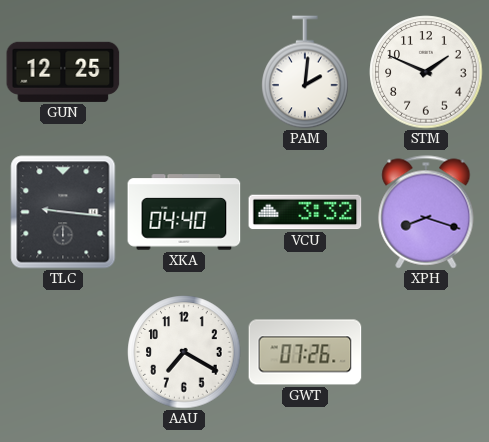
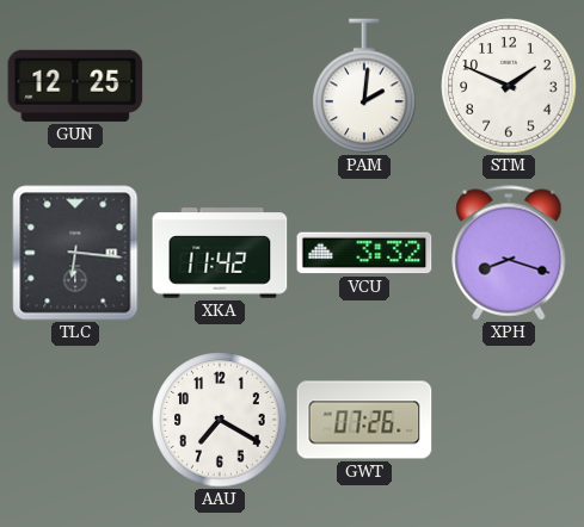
TLC: 9:16 -> 6:16
XKA: 04:40 -> 11:42
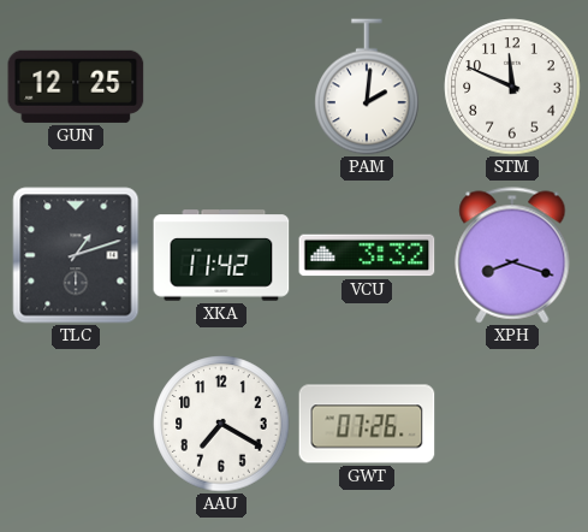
STM: 1:49 -> 11:49
TLC: 6:16 -> 1:12
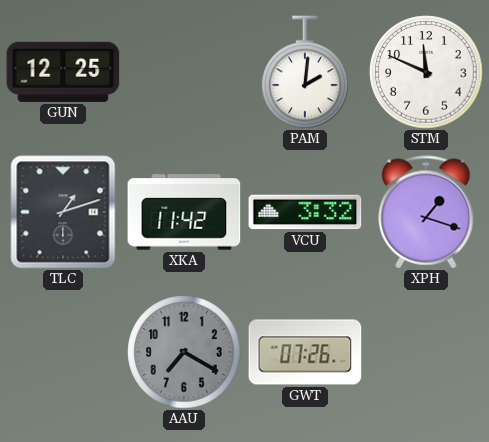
XPH: 8:18 -> 1:18
AAU dial: white -> grey
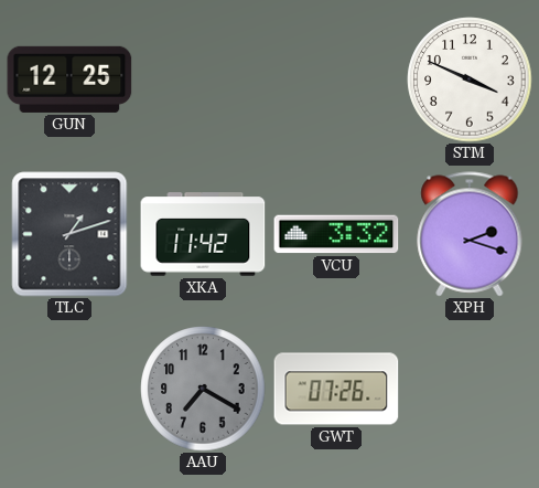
PAM: 2:01 -> none
STM: 11:49 -> 3:49
XPH: 1:18 -> 2:18
